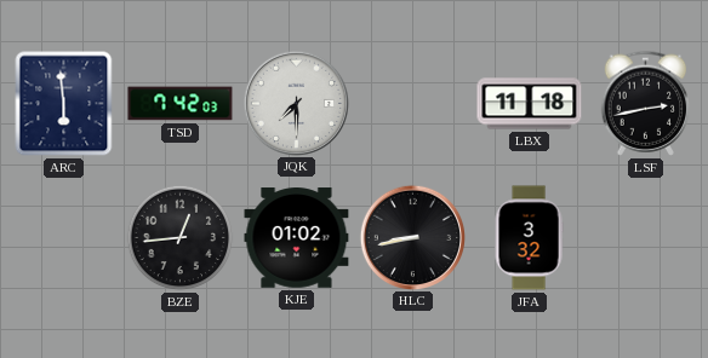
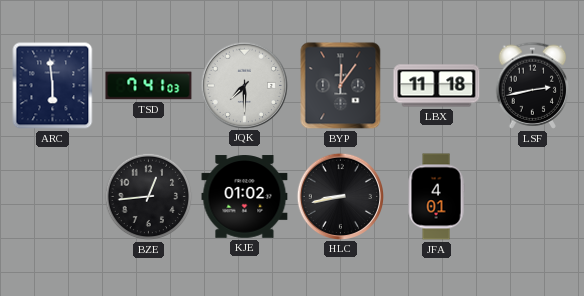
TSD: 7:42 -> 7:41
BYP: none -> 12:06
JFA: 3:32 -> 4:01
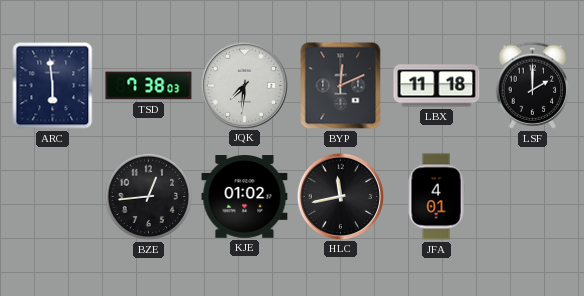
TSD: 7:41 -> 7:38
JQK: 7:30 -> 7:31
BYP: 12:06 -> 12:11
LSF: 2:43 -> 2:00
HLC: 8:43 -> 11:43
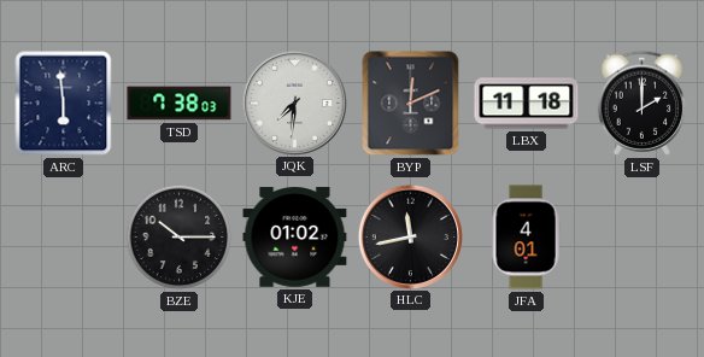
BZE: 12:44 -> 10:15
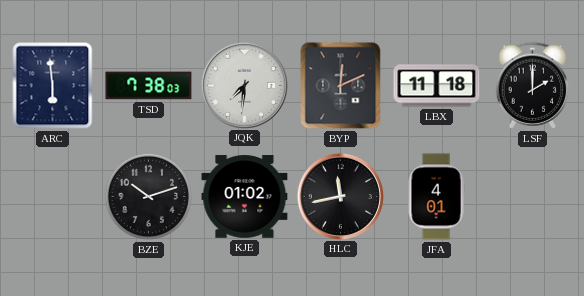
BZE: 10:15 -> 10:12
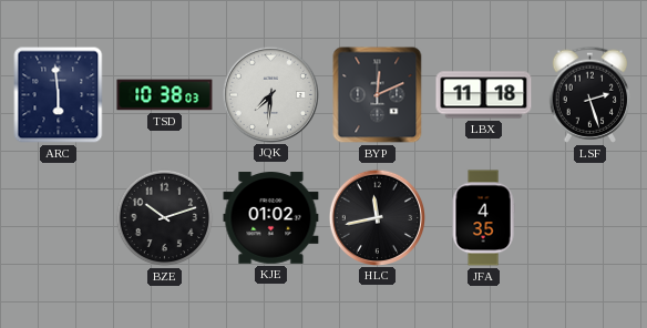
TSD: 7:38 -> 10:38
LSF: 2:00 -> 2:27
JFA: 4:01 -> 4:35
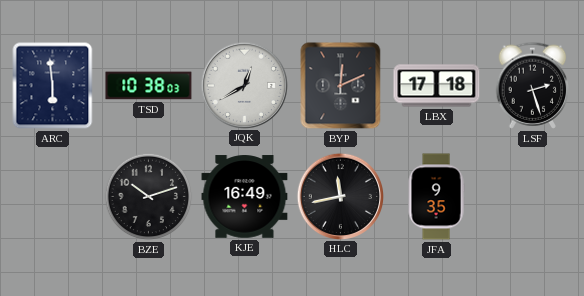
JQK: 7:31 -> 12:40
LBX: 11:18 -> 17:18
KJE: 01:02 -> 16:49
JFA: 4:35 -> 9:35
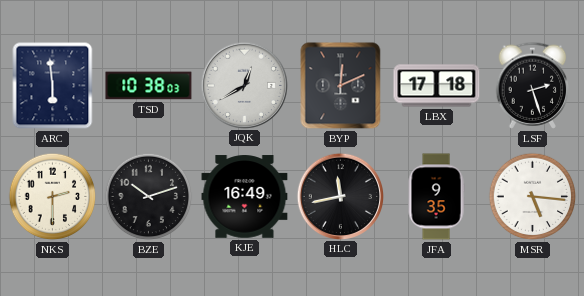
NKS: none -> 2:30
MSR: none -> 5:16
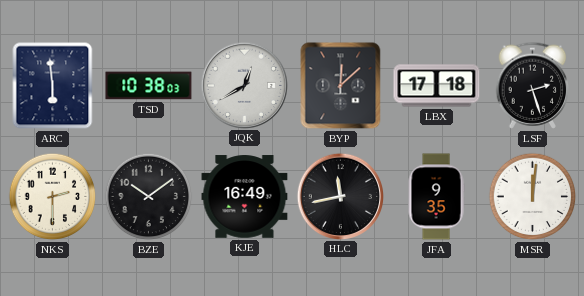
BYP: 12:11 -> 12:08
BZE: 10:12 -> 10:09
MSR: 5:16 -> 12:01
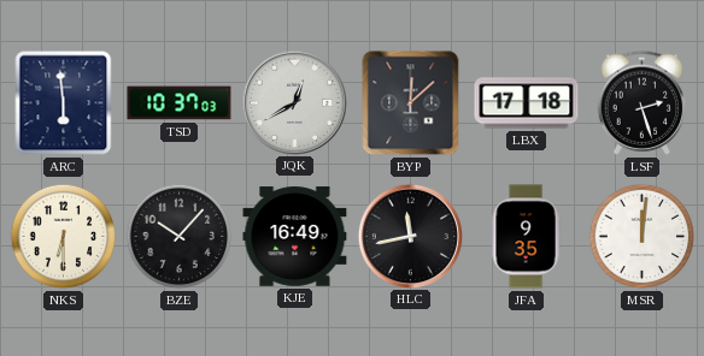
TSD: 10:38 -> 10:37
NKS: 2:30 -> 6:30
BZE: 10:09 -> 10:07
